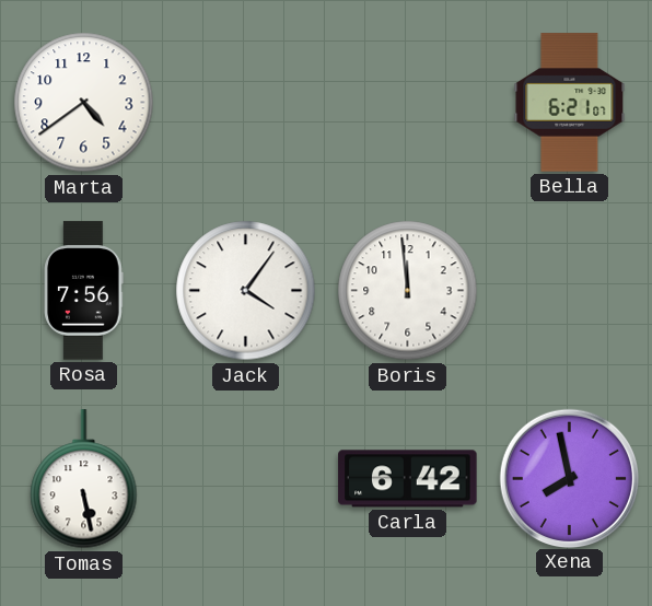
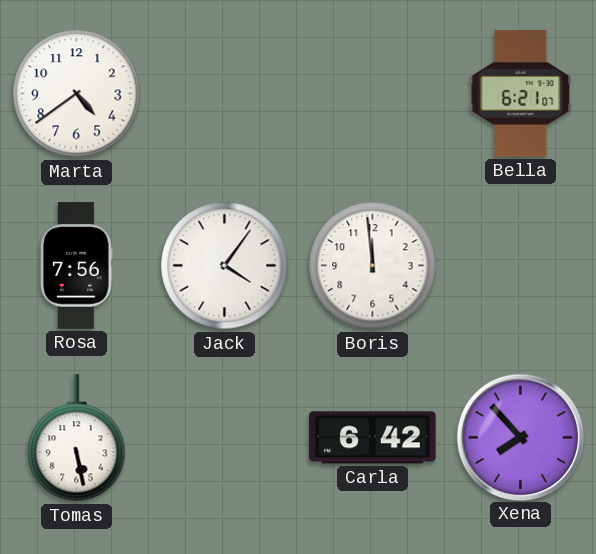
Xena: 7:58 -> 7:53
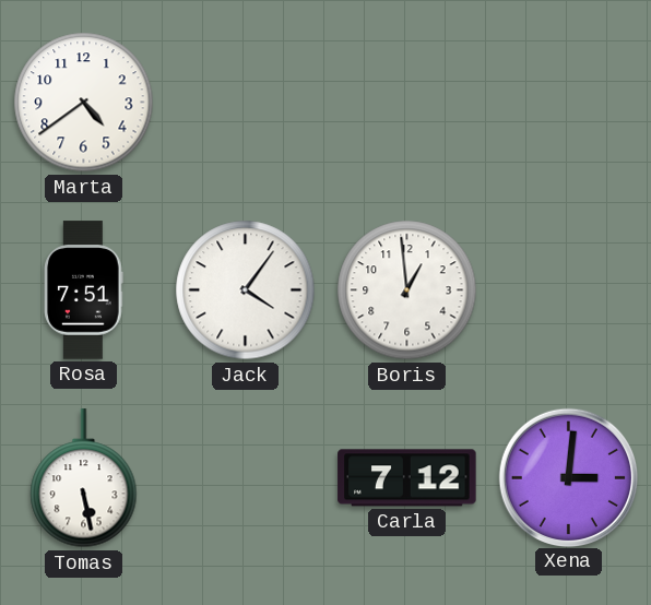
Bella: 6:21 -> none
Rosa: 7:56 -> 7:51
Boris: 11:59 -> 12:59
Carla: 6:42 -> 7:12
Xena: 7:53 -> 3:01
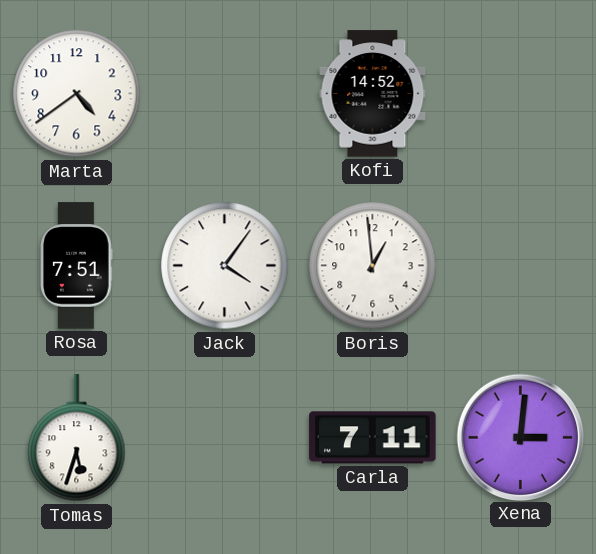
Kofi: none -> 14:52
Tomas: 5:28 -> 5:33
Carla: 7:12 -> 7:11
